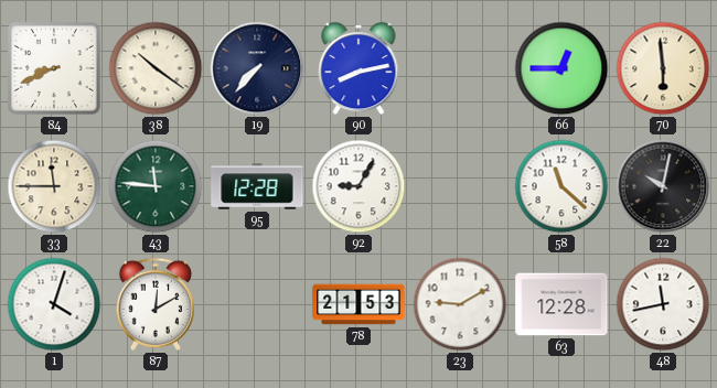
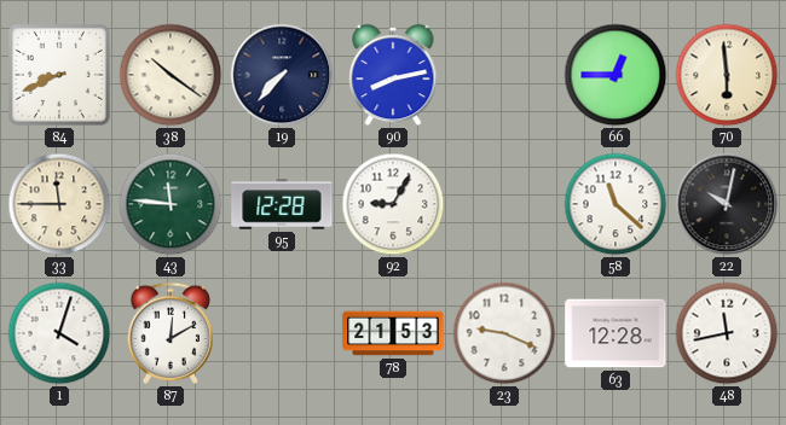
23: 9:10 -> 9:19
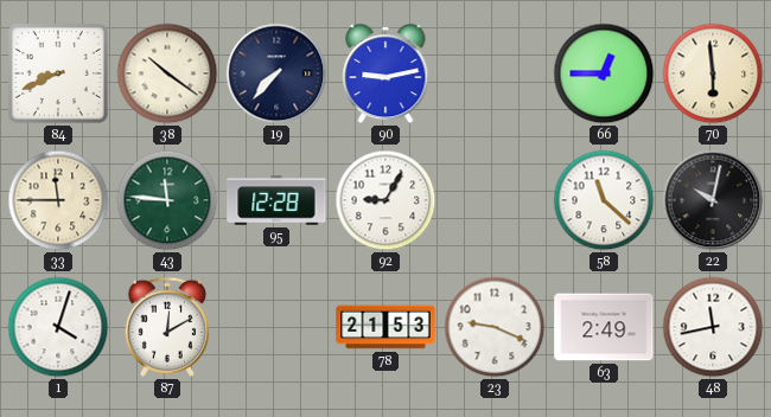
90: 8:13 -> 9:13
63: 12:28 -> 2:49
